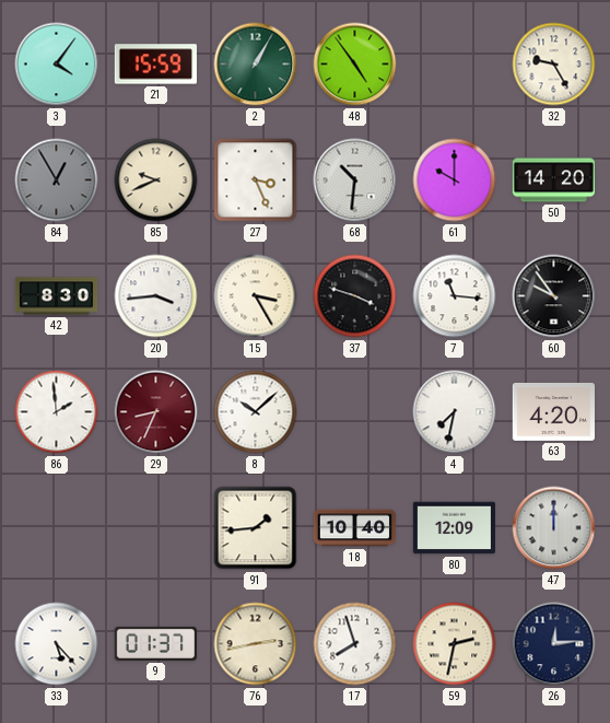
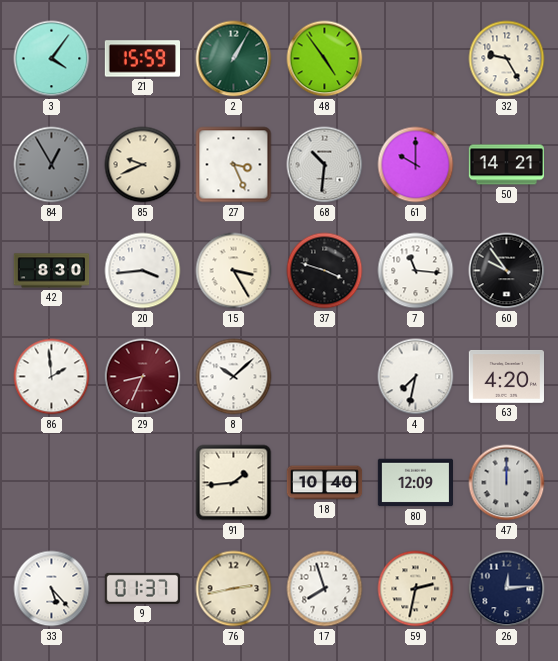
50: 14:20 -> 14:21
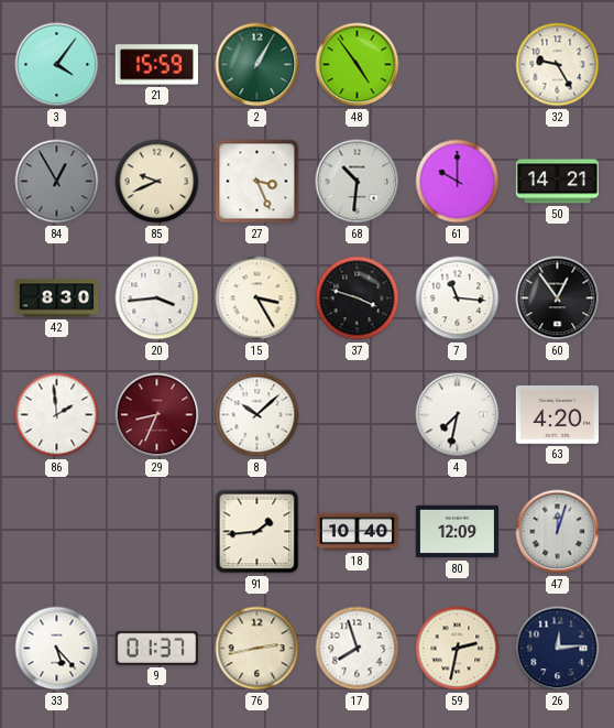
60: 9:54 -> 12:54
47: 12:00 -> 12:03
